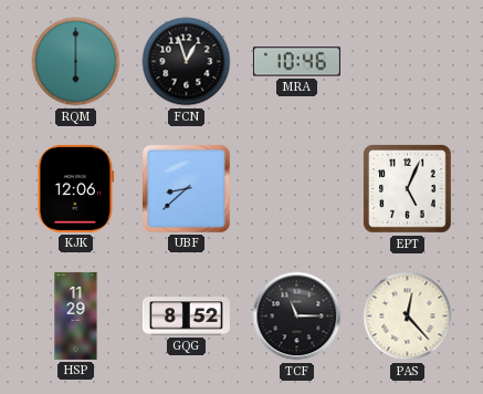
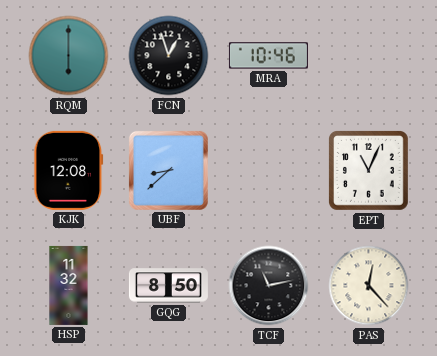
KJK: 12:06 -> 12:08
EPT: 5:04 -> 11:04
HSP: 11:29 -> 11:32
GQG: 8:52 -> 8:50
TCF: 11:15 -> 11:13
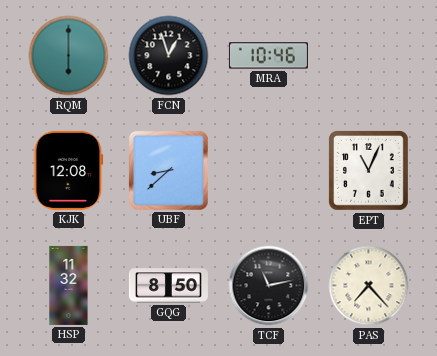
PAS: 12:23 -> 7:23
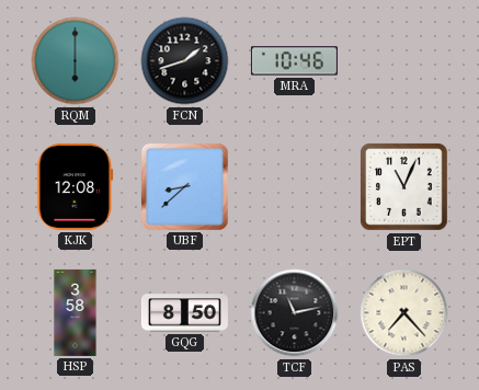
FCN: 12:57 -> 1:42
HSP: 11:32 -> 3:58
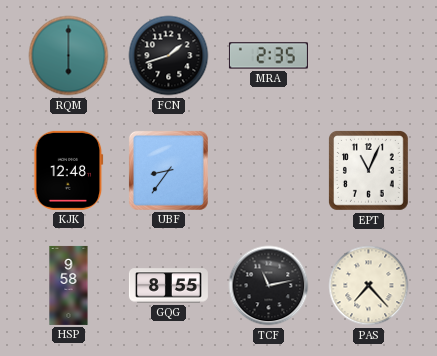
MRA: 10:46 -> 2:35
KJK: 12:08 -> 12:48
UBF: 8:38 -> 8:36
HSP: 3:58 -> 9:58
GQG: 8:50 -> 8:55
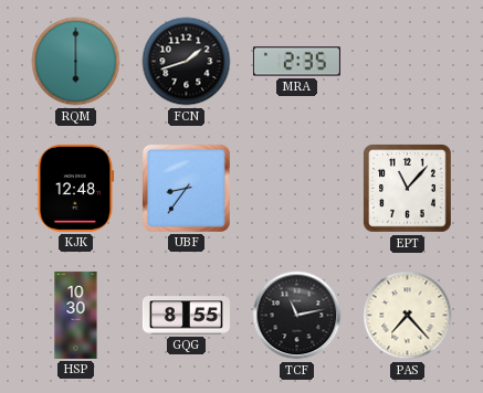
EPT: 11:04 -> 11:07
HSP: 9:58 -> 10:30
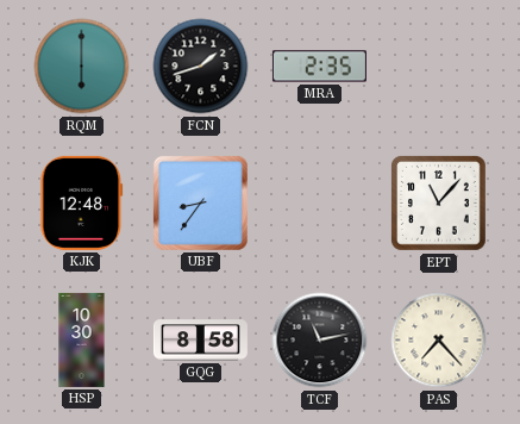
GQG: 8:55 -> 8:58
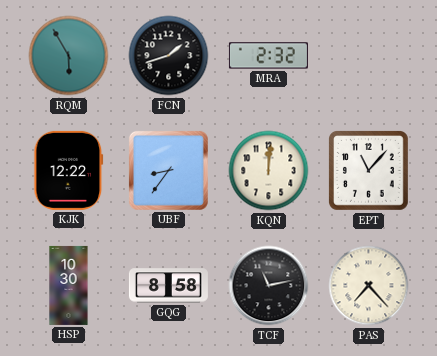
RQM: 6:00 -> 5:55
MRA: 2:35 -> 2:32
KJK: 12:48 -> 12:22
KQN: none -> 12:01
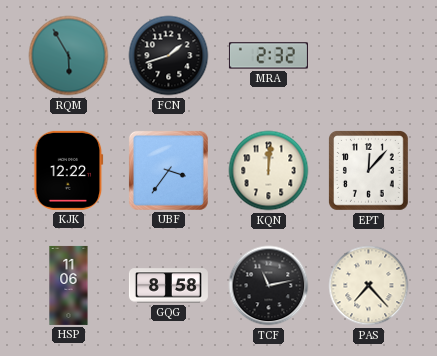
UBF: 8:36 -> 3:36
EPT: 11:07 -> 12:07
HSP: 10:30 -> 11:06
